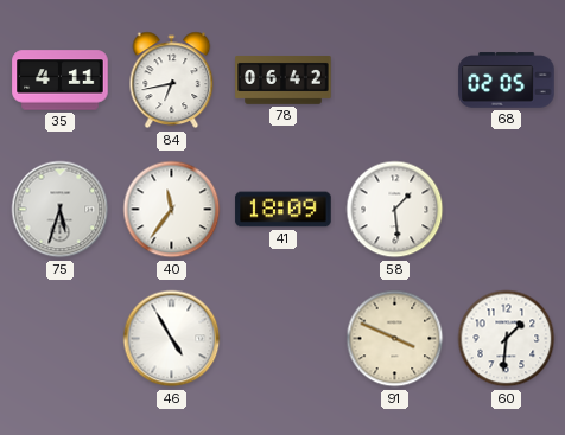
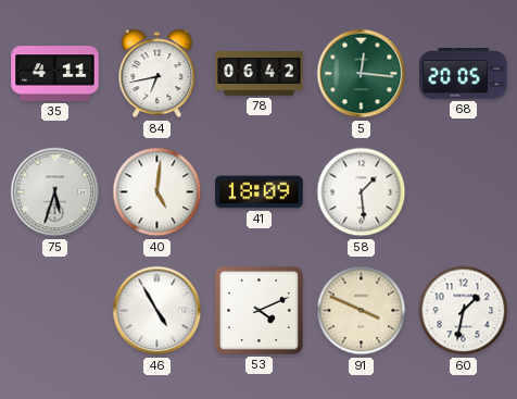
5: none -> 12:16
68: 02:05 -> 20:05
40: 11:36 -> 5:01
53: none -> 4:11
60: 1:31 -> 1:32
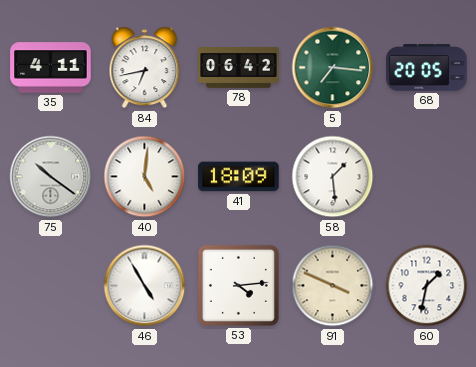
5: 12:16 -> 7:16
75: 5:33 -> 10:21
53: 4:11 -> 4:14
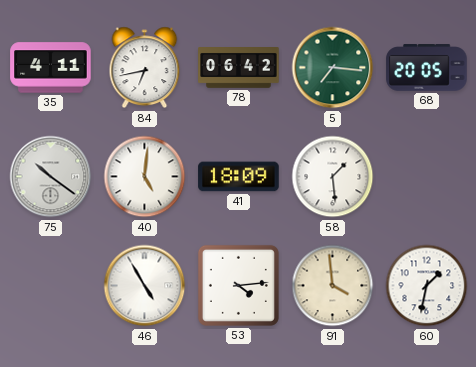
91: 3:49 -> 3:59
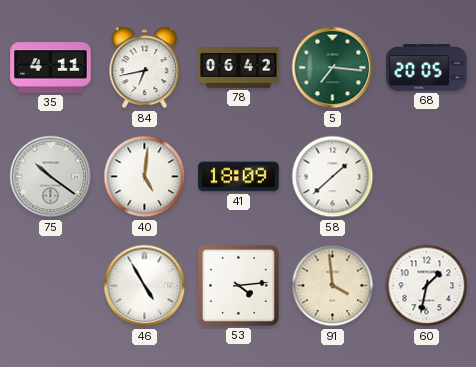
58: 1:29 -> 1:38
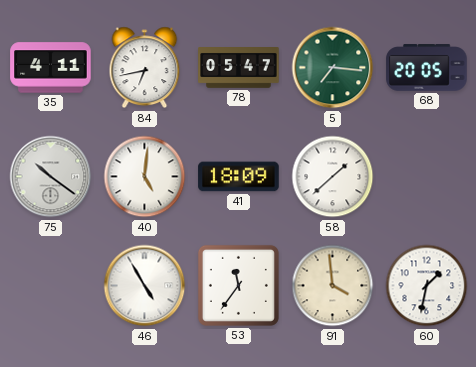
78: 06:42 -> 05:47
53: 4:14 -> 11:36
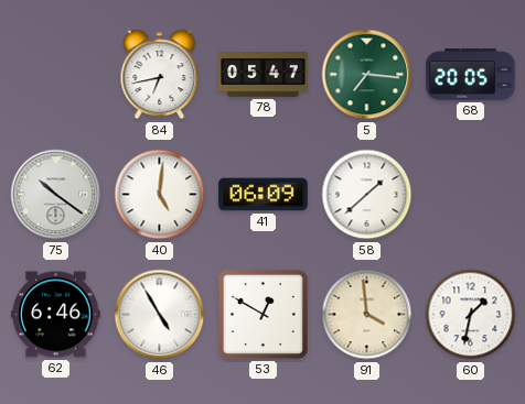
35: 4:11 -> none
41: 18:09 -> 06:09
62: none -> 6:46
53: 11:36 -> 12:50
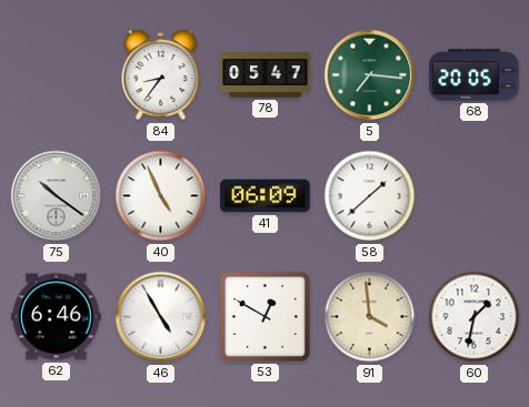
84: 6:43 -> 8:36
40: 5:01 -> 4:56
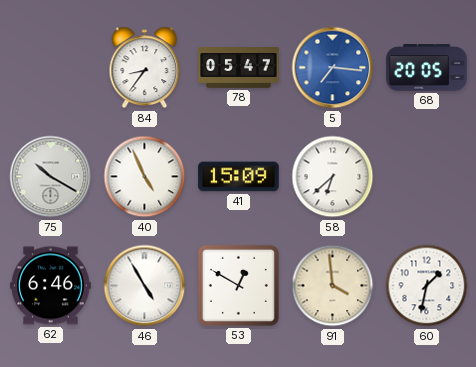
5 dial: green -> blue
75: 10:21 -> 10:20
41: 06:09 -> 15:09
58: 1:38 -> 6:38
